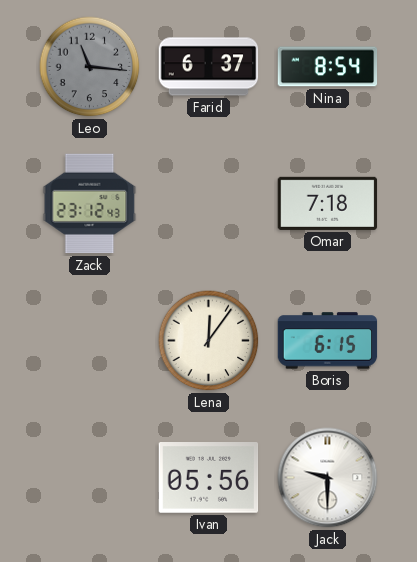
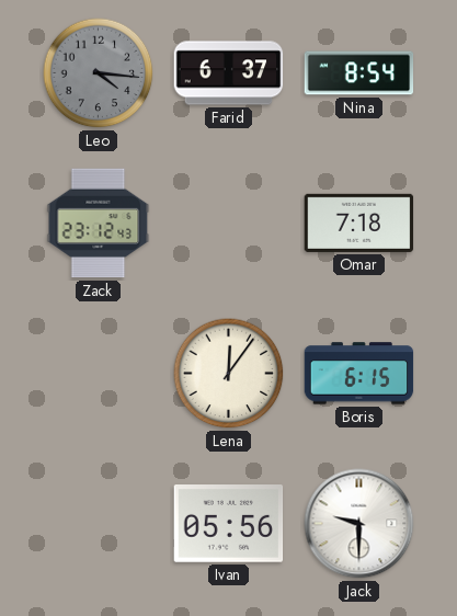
Leo: 11:16 -> 4:16
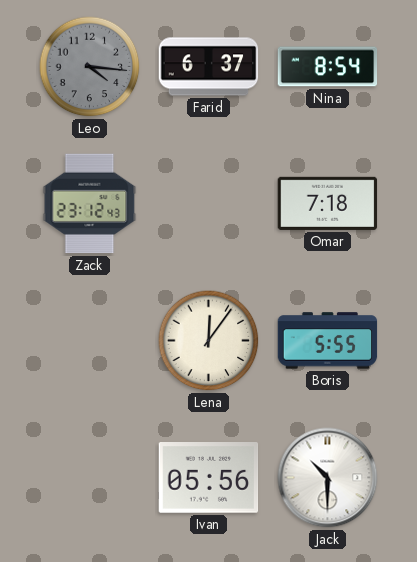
Boris: 6:15 -> 5:55
Jack: 9:30 -> 10:30
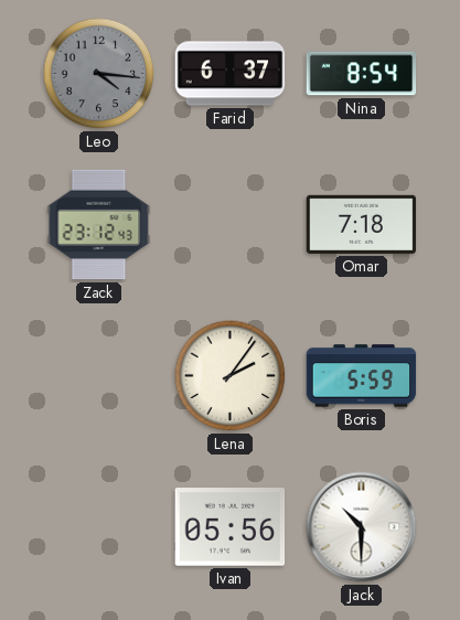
Lena: 12:06 -> 2:06
Boris: 5:55 -> 5:59
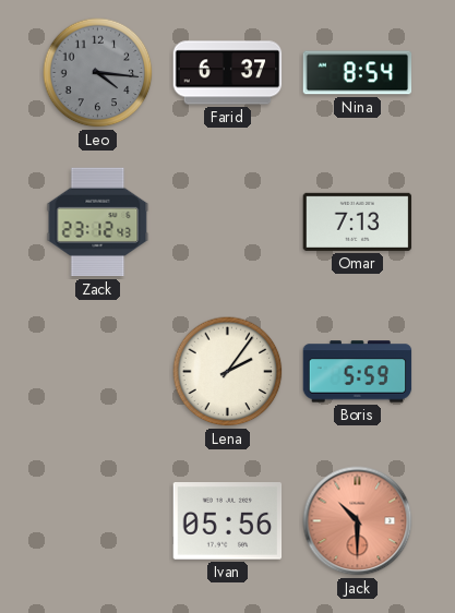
Omar: 7:18 -> 7:13
Jack dial: white -> salmon
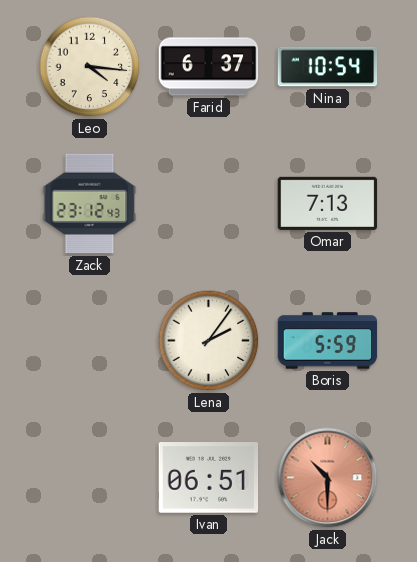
Leo dial: grey -> cream
Nina: 8:54 -> 10:54
Ivan: 05:56 -> 06:51
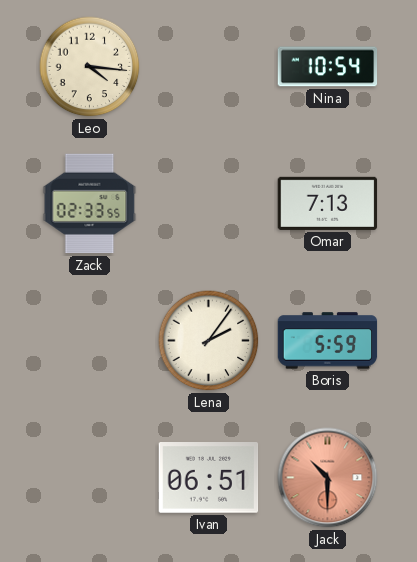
Farid: 6:37 -> none
Zack: 23:12 -> 02:33
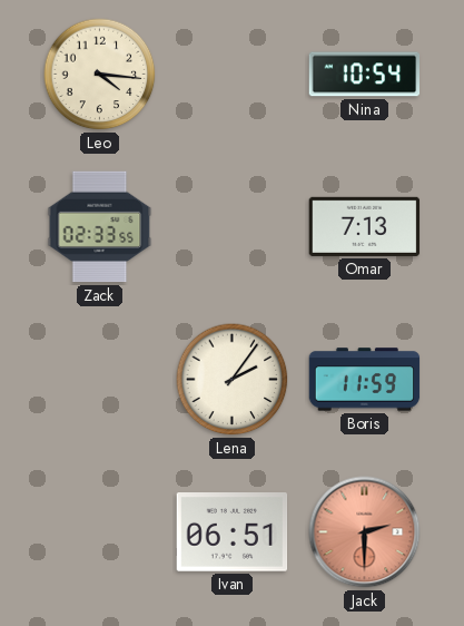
Boris: 5:59 -> 11:59
Jack: 10:30 -> 2:30
